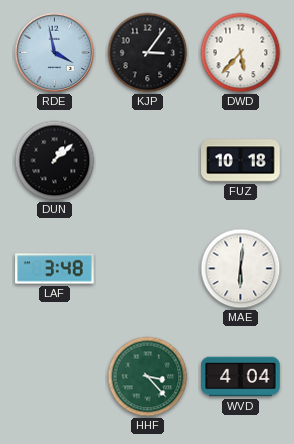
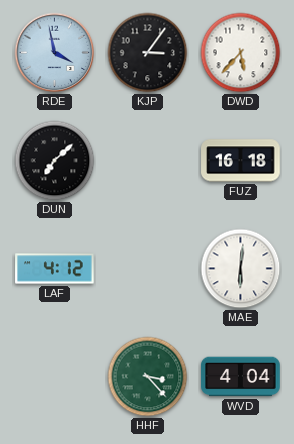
DUN: 1:08 -> 7:08
FUZ: 10:18 -> 16:18
LAF: 3:48 -> 4:12
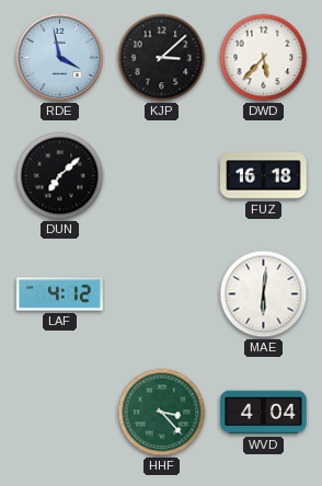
KJP: 3:06 -> 3:08
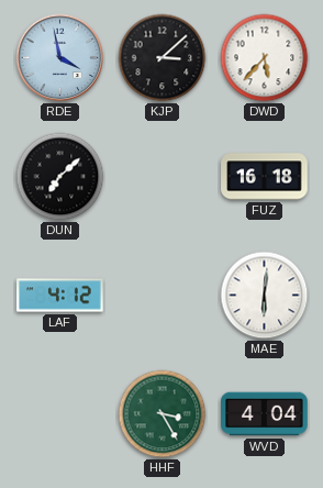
HHF: 3:23 -> 3:25
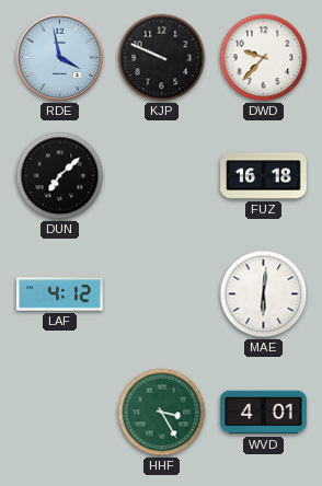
KJP: 3:08 -> 9:49
DWD: 5:37 -> 9:37
WVD: 4:04 -> 4:01
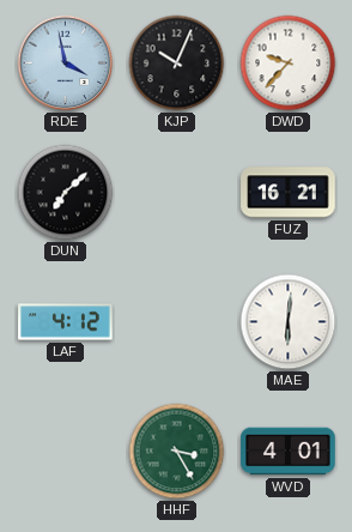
KJP: 9:49 -> 10:04
FUZ: 16:18 -> 16:21
